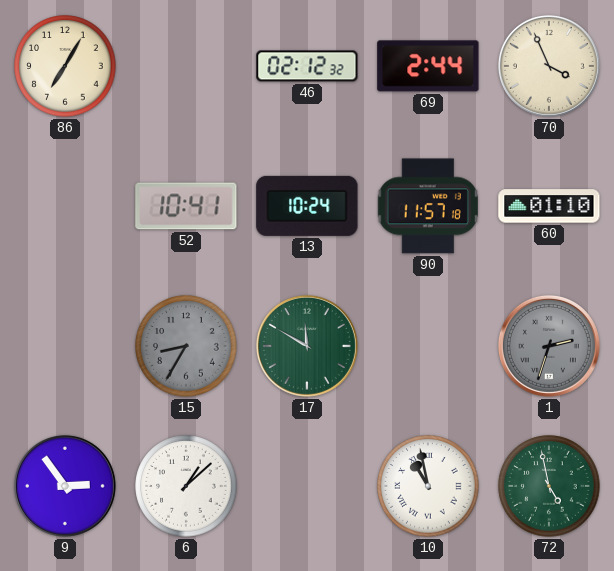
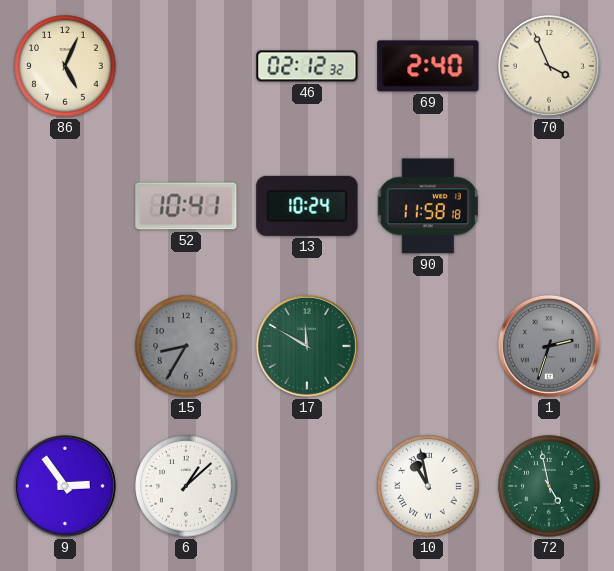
86: 7:05 -> 5:04
69: 2:44 -> 2:40
90: 11:57 -> 11:58
60: 01:10 -> none
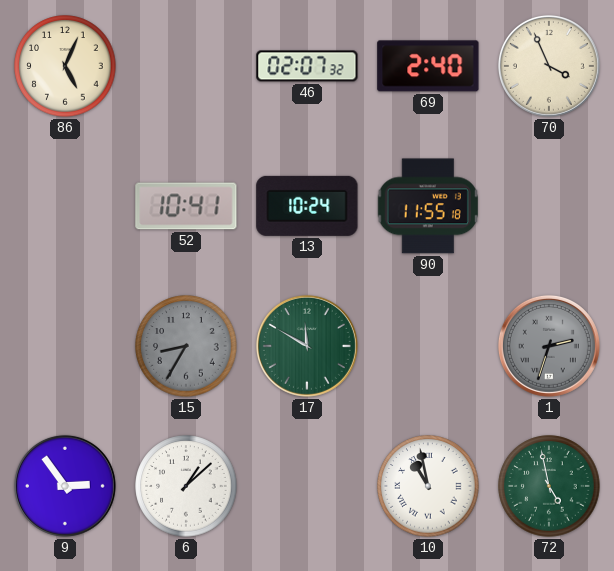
46: 02:12 -> 02:07
90: 11:58 -> 11:55
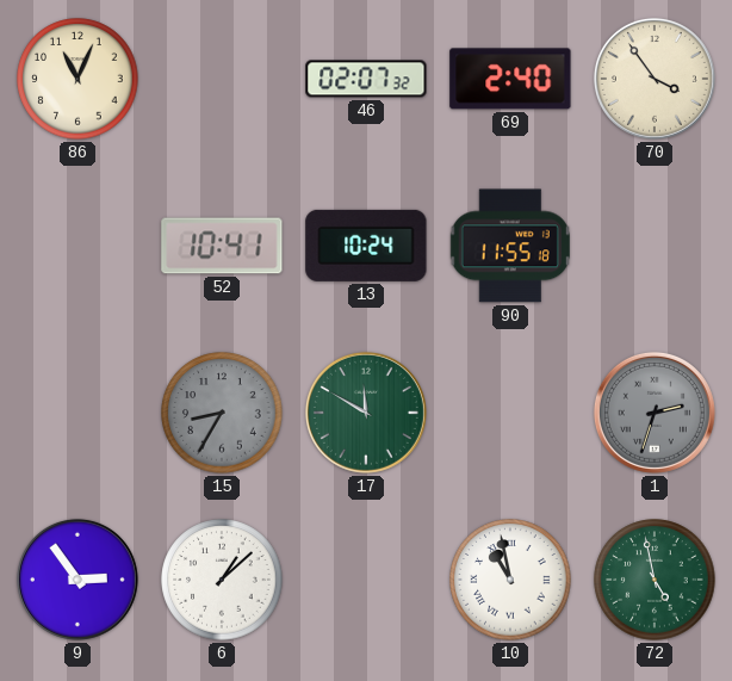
86: 5:04 -> 11:04
70: 3:56 -> 3:54
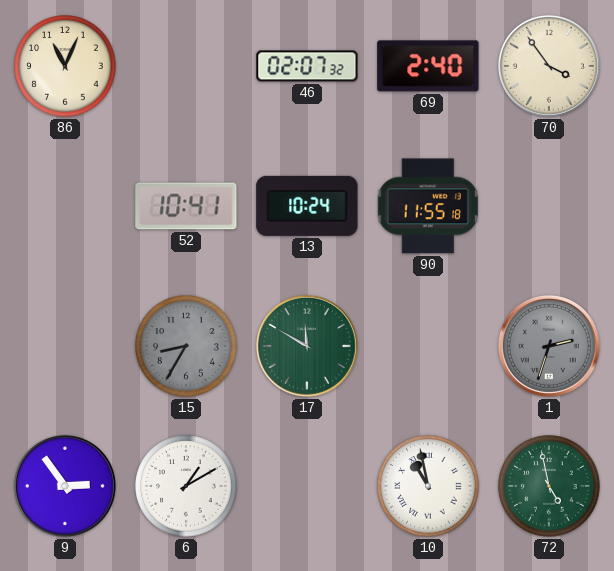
6: 1:08 -> 1:10
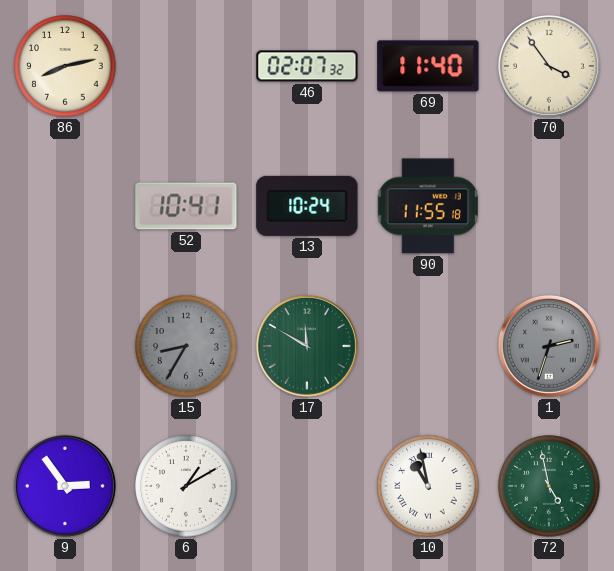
86: 11:04 -> 8:13
69: 2:40 -> 11:40
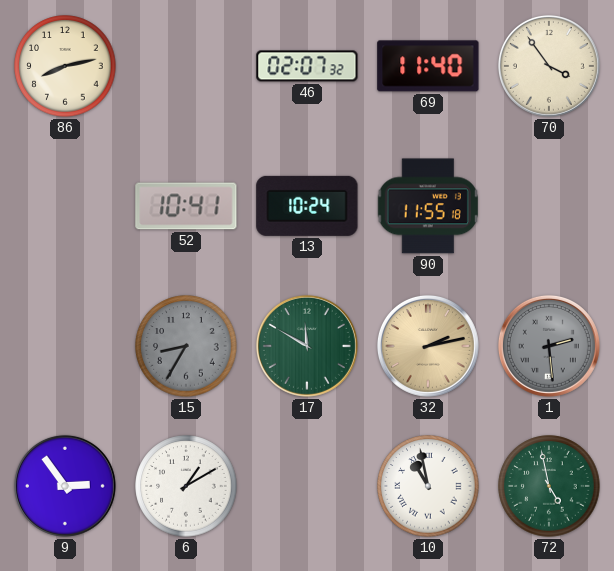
32: none -> 2:13
1: 2:33 -> 2:29
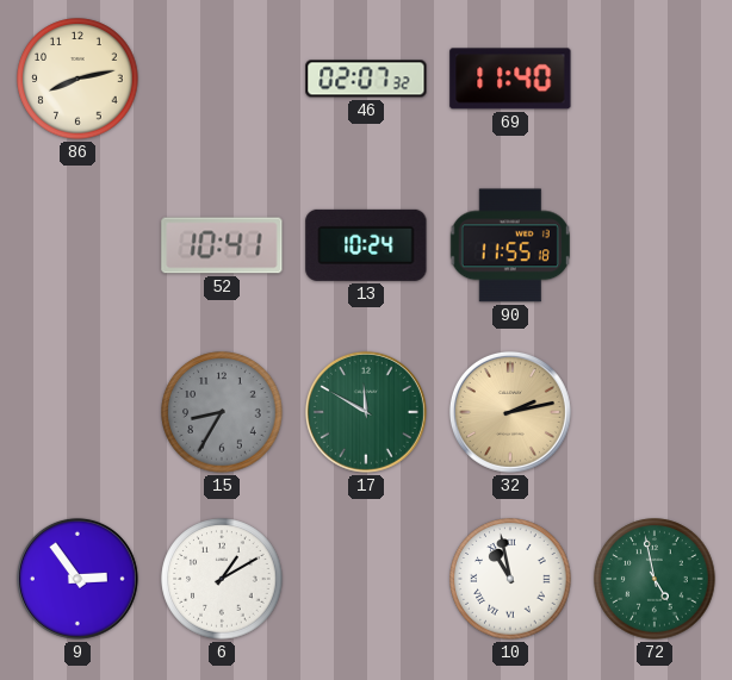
70: 3:54 -> none
1: 2:29 -> none
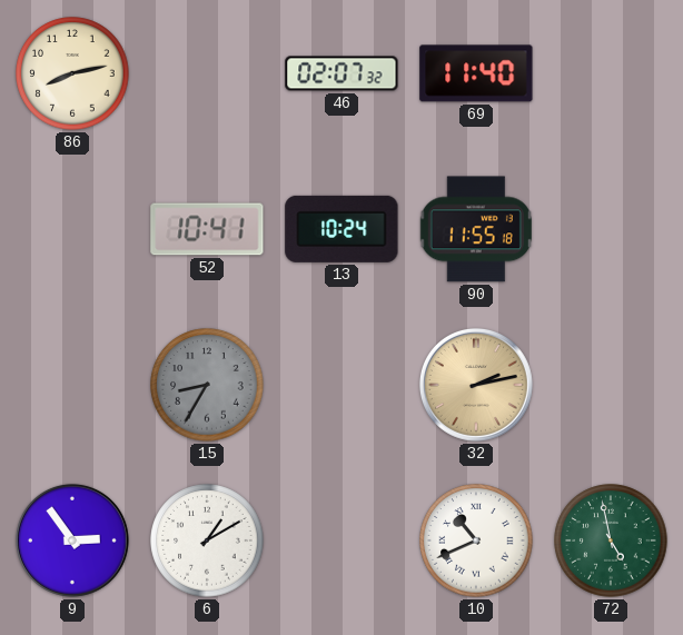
17: 11:50 -> none
10: 10:58 -> 10:41
